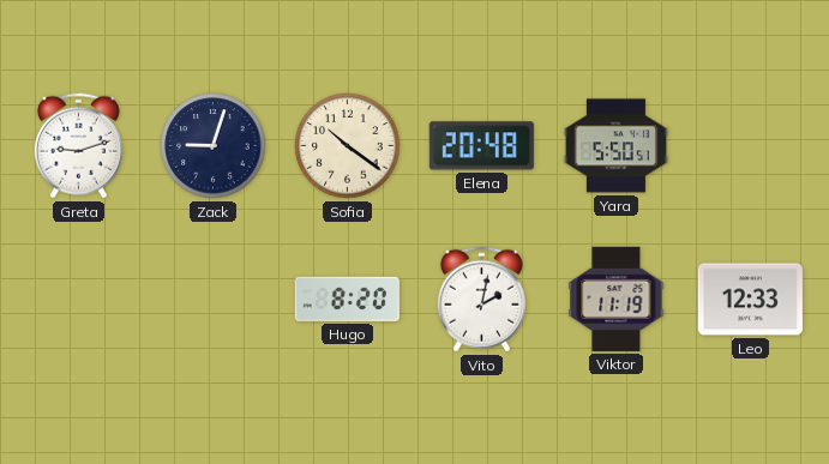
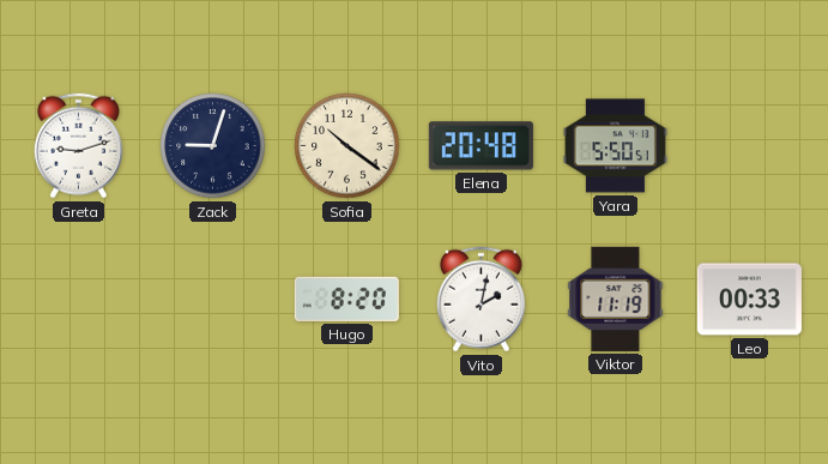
Leo: 12:33 -> 00:33
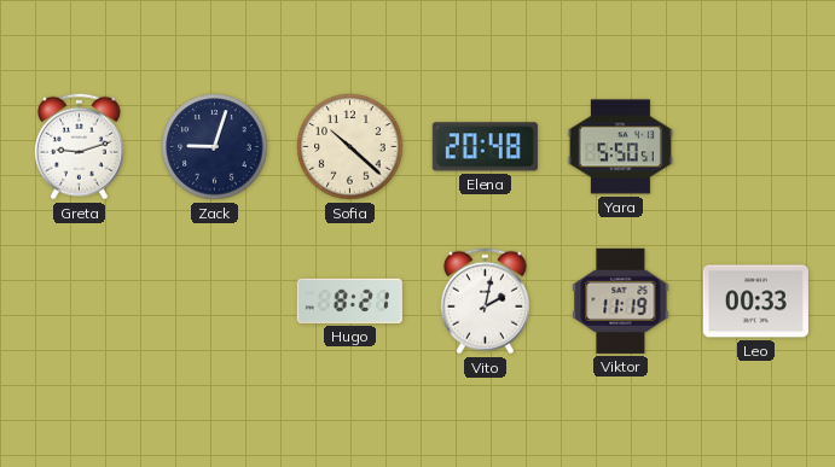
Sofia: 10:21 -> 10:22
Hugo: 8:20 -> 8:21
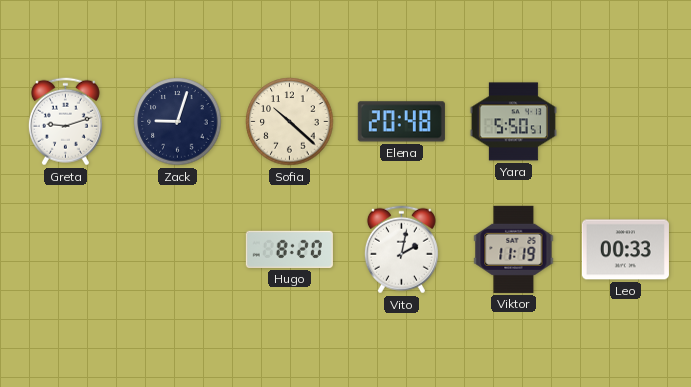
Hugo: 8:21 -> 8:20
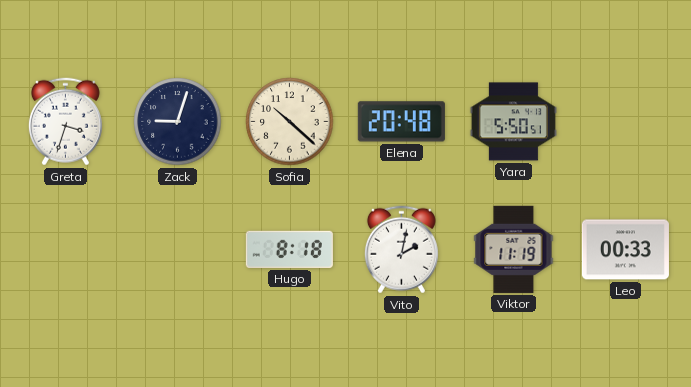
Greta: 9:12 -> 3:33
Hugo: 8:20 -> 8:18
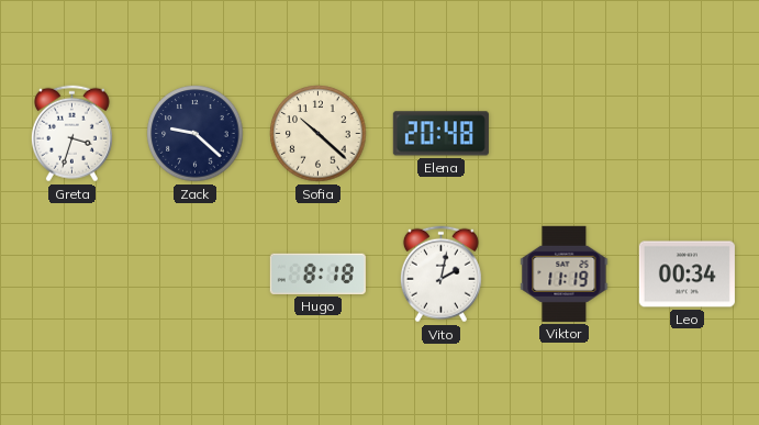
Zack: 9:03 -> 9:22
Yara: 5:50 -> none
Leo: 00:33 -> 00:34
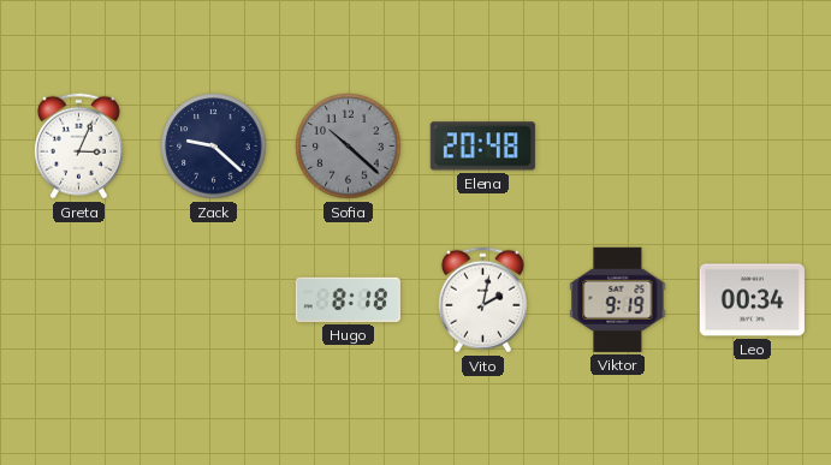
Greta: 3:33 -> 3:04
Sofia dial: cream -> grey
Viktor: 11:19 -> 9:19
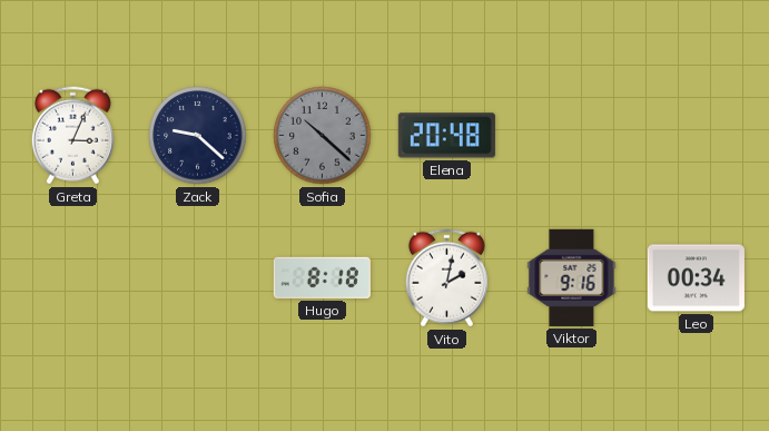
Viktor: 9:19 -> 9:16
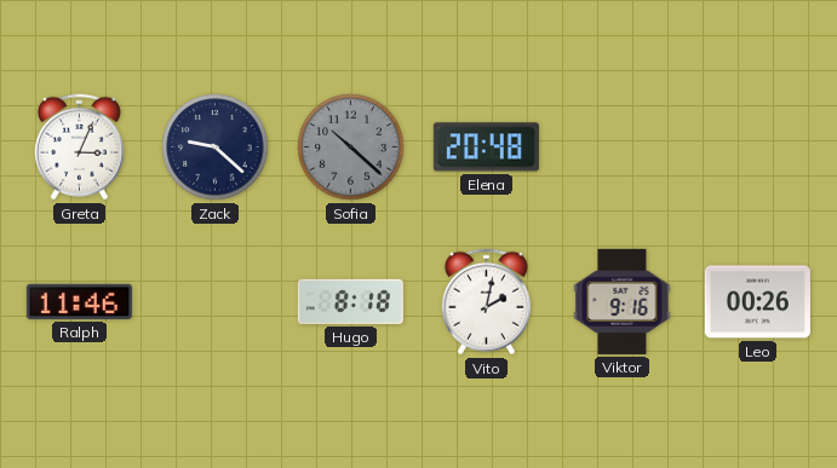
Ralph: none -> 11:46
Leo: 00:34 -> 00:26
